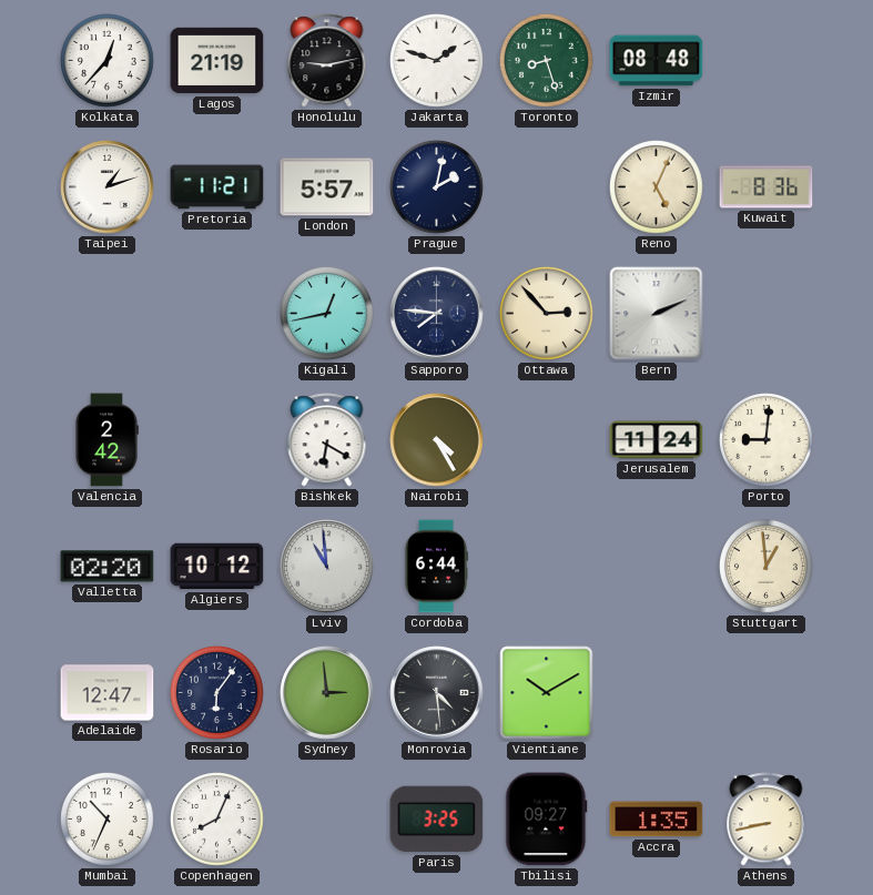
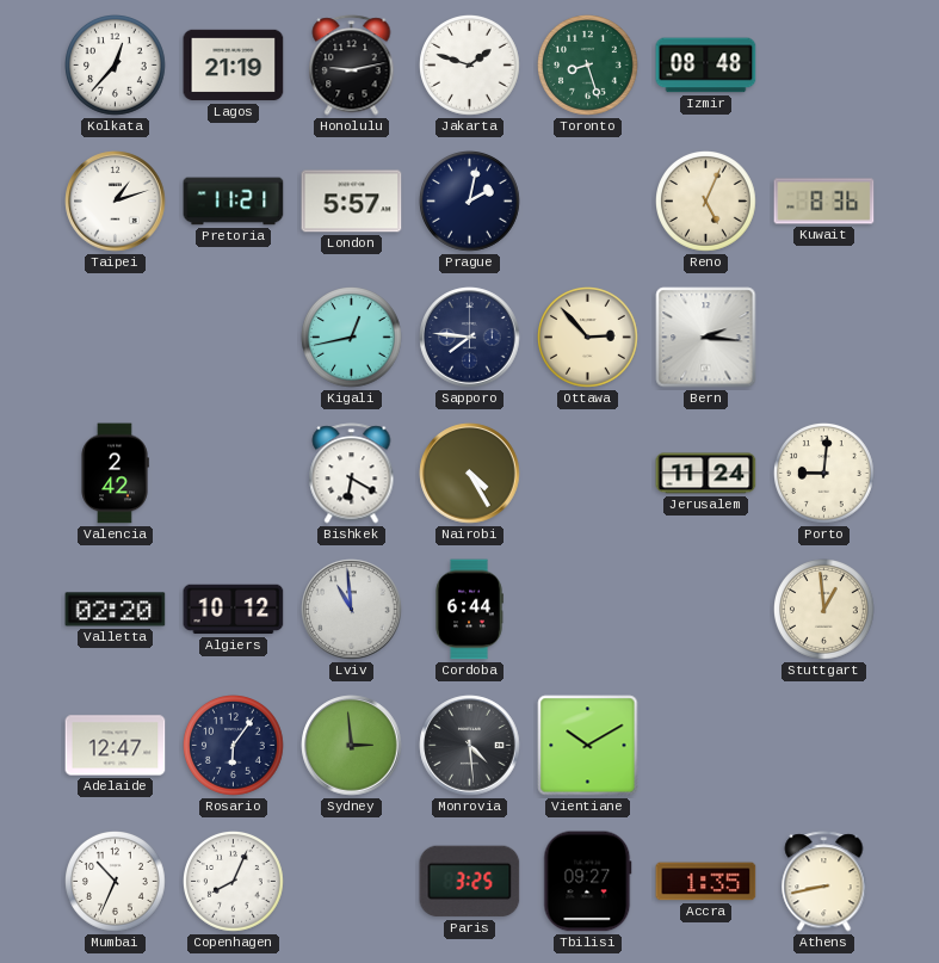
Bern: 2:11 -> 2:16
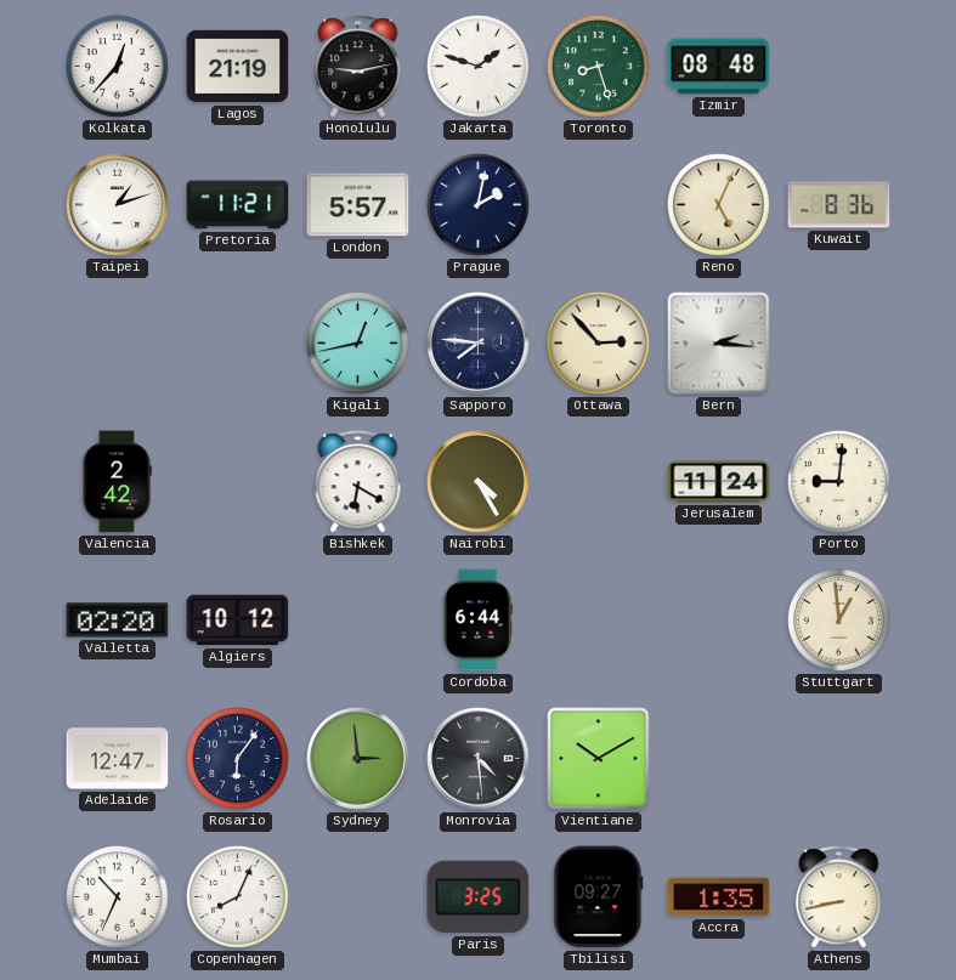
Lviv: 10:59 -> none
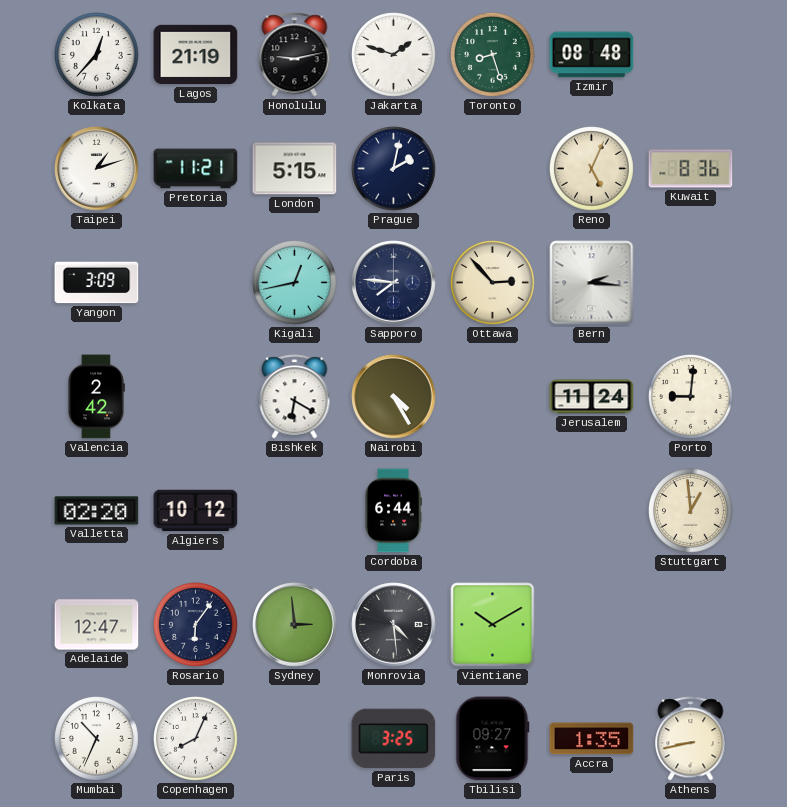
London: 5:57 -> 5:15
Yangon: none -> 3:09
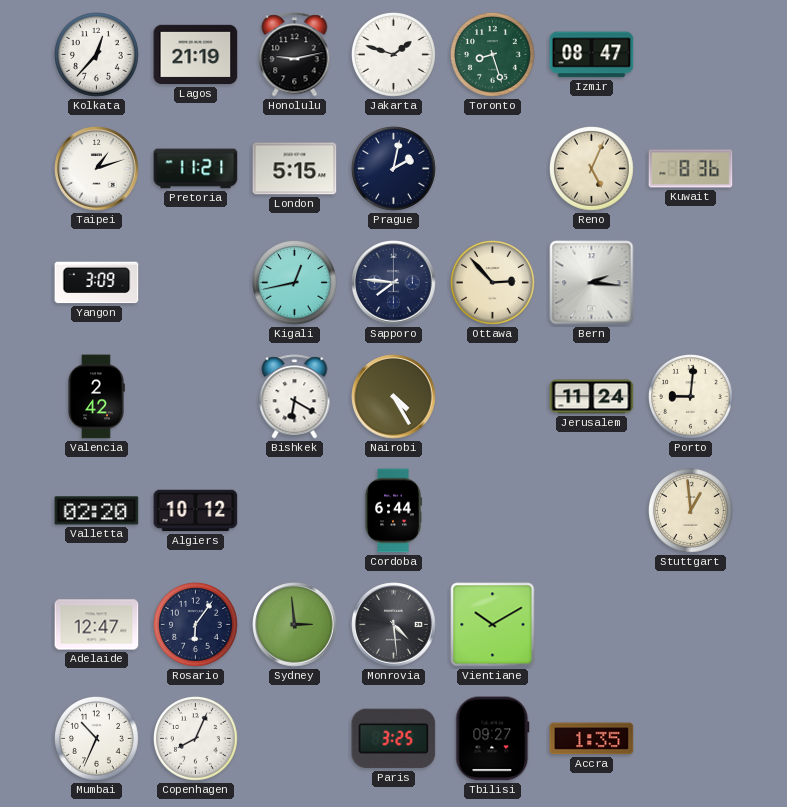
Izmir: 08:48 -> 08:47
Athens: 8:43 -> none
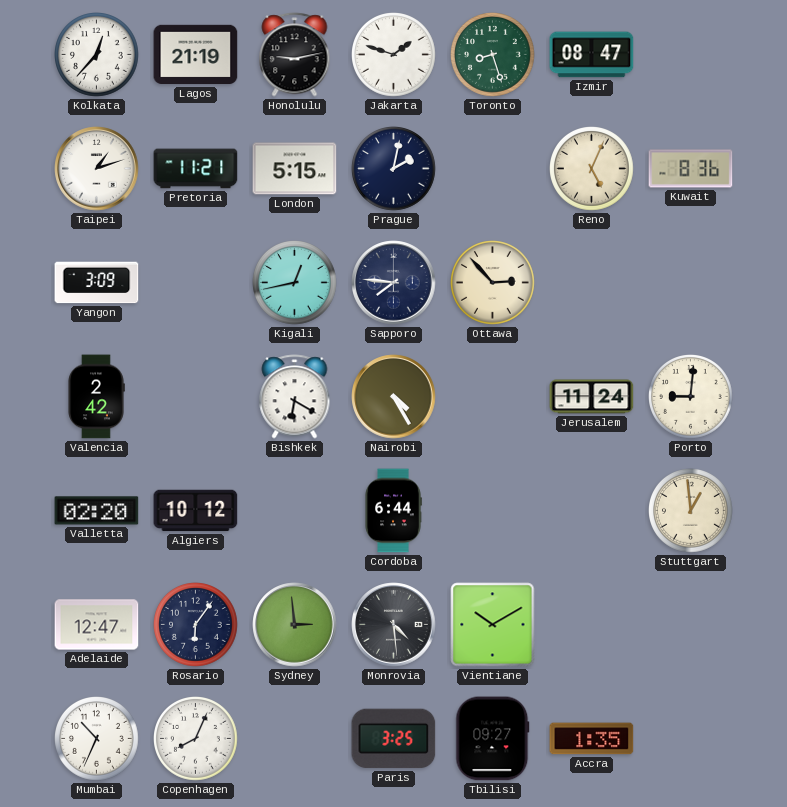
Bern: 2:16 -> none
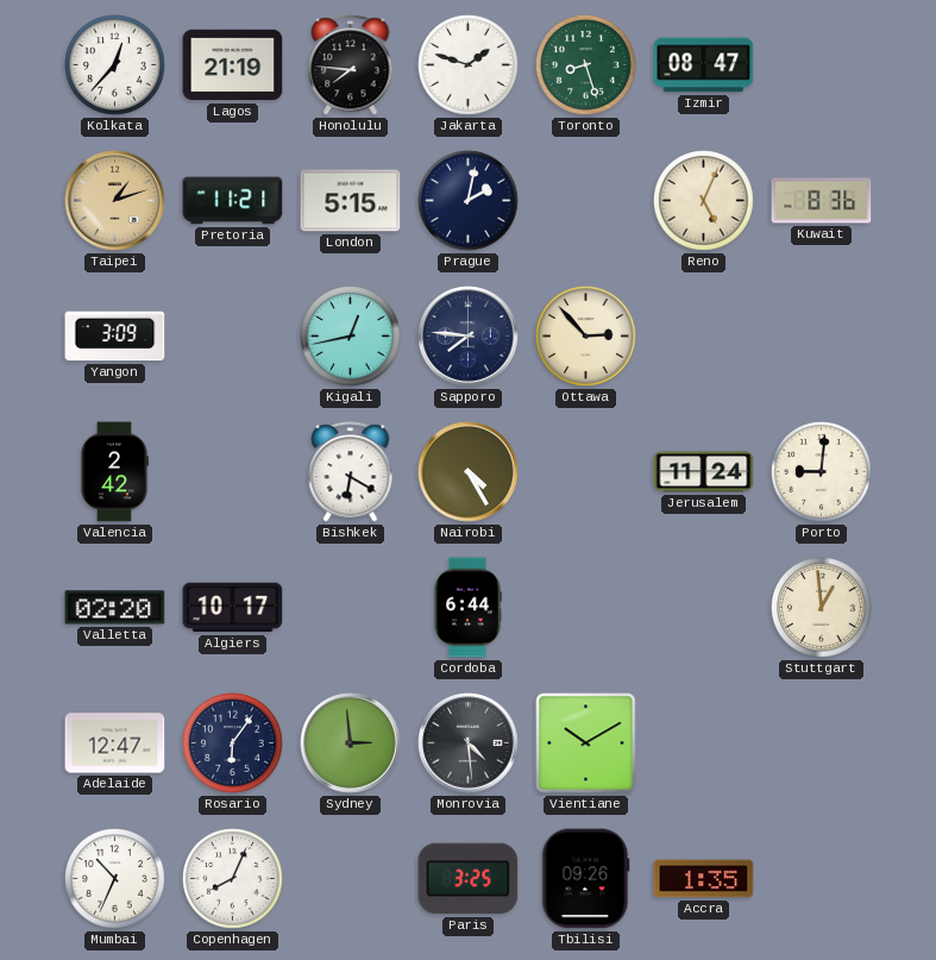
Honolulu: 9:13 -> 7:46
Taipei dial: white -> champagne
Algiers: 10:12 -> 10:17
Tbilisi: 09:27 -> 09:26
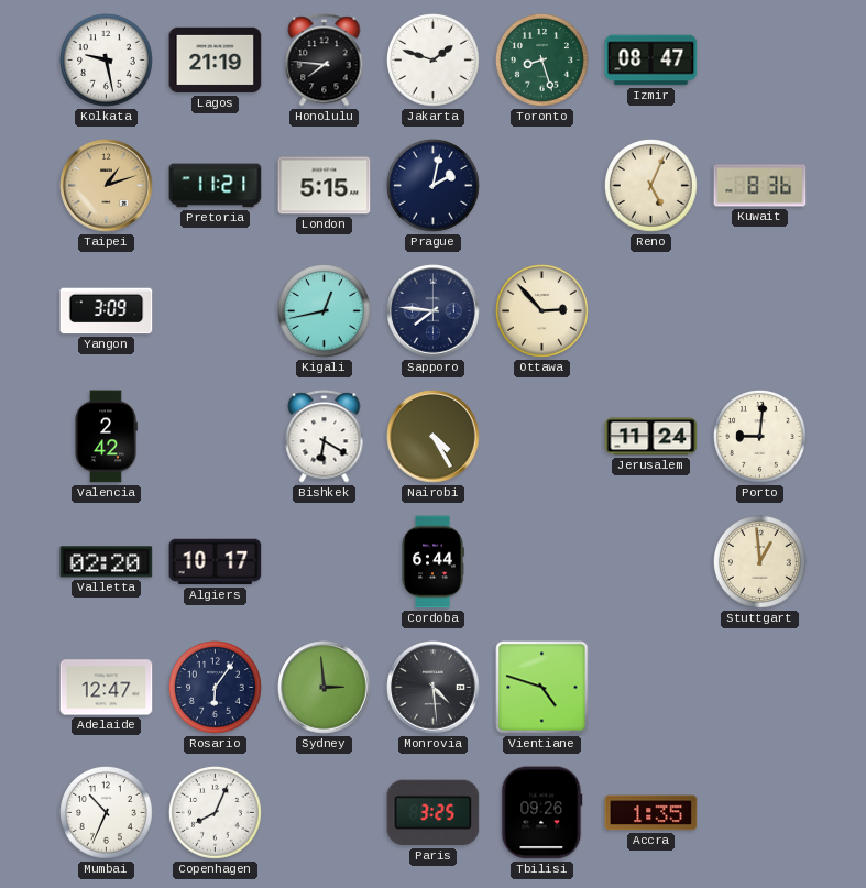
Kolkata: 12:37 -> 9:28
Vientiane: 10:10 -> 4:48
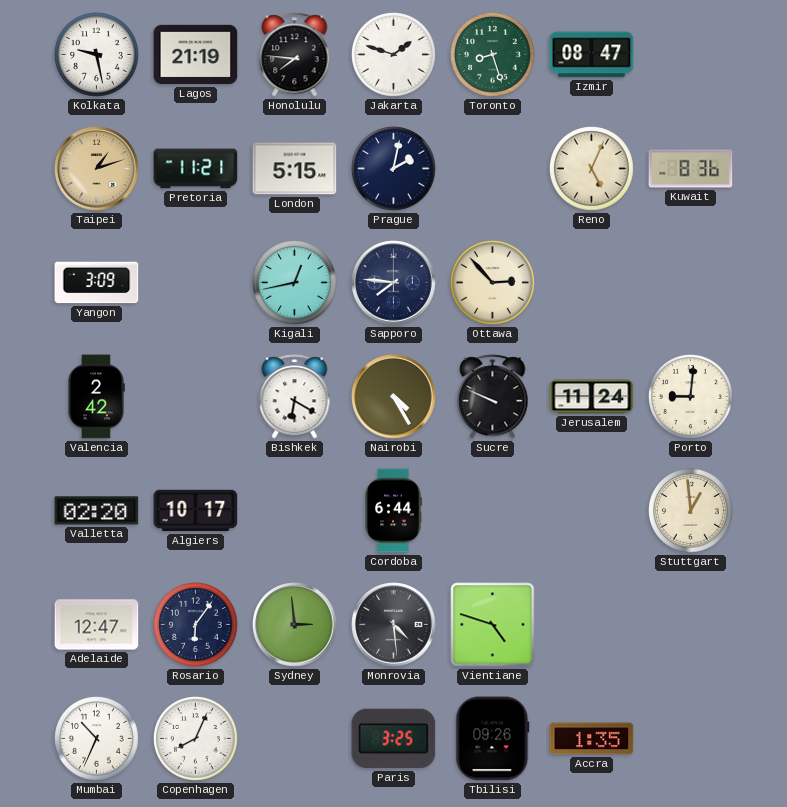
Sucre: none -> 9:49
